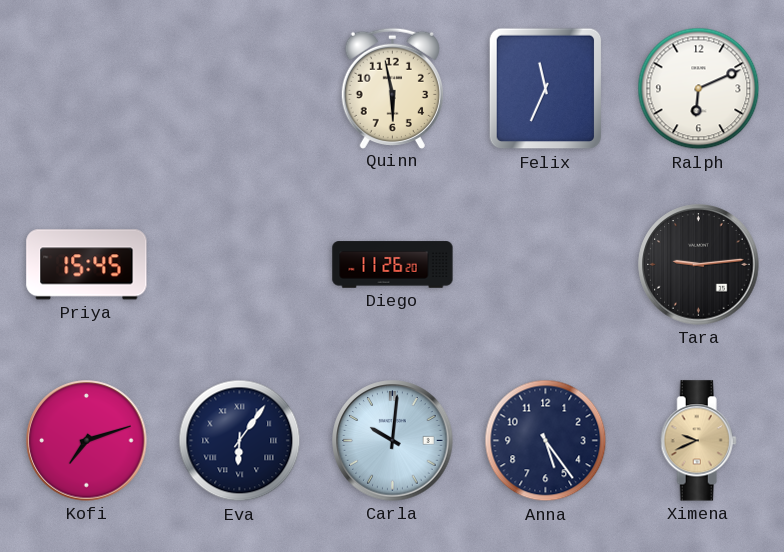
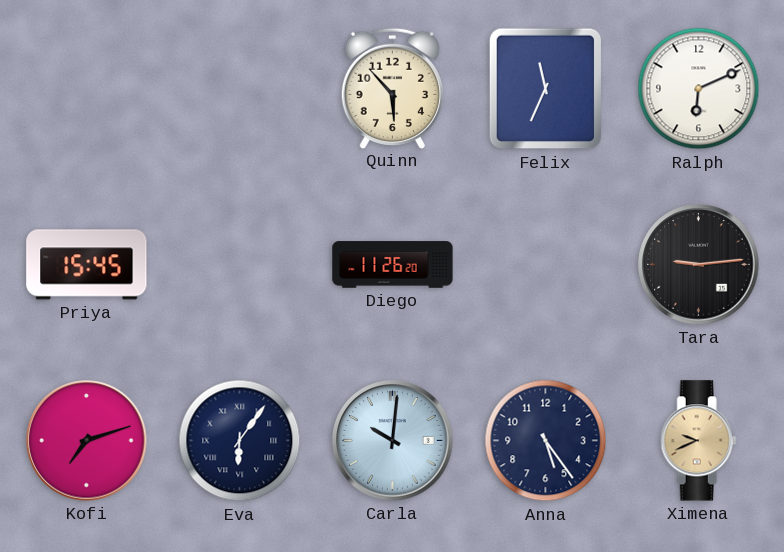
Quinn: 5:58 -> 5:53
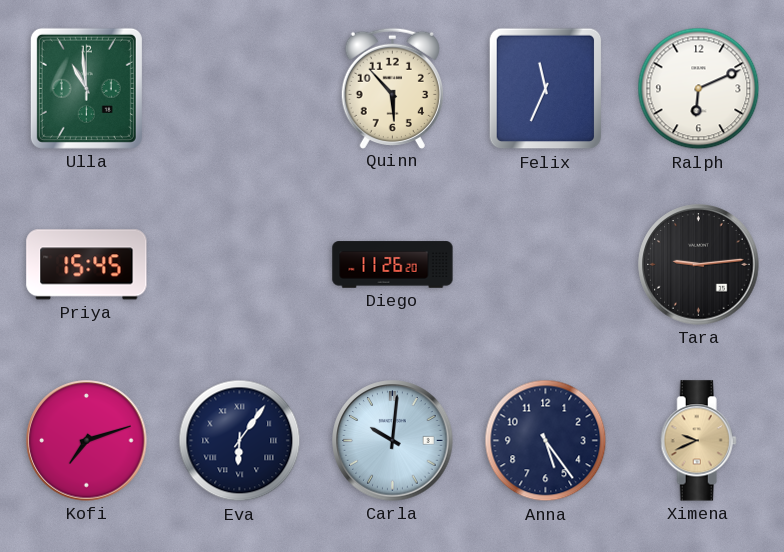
Ulla: none -> 10:59
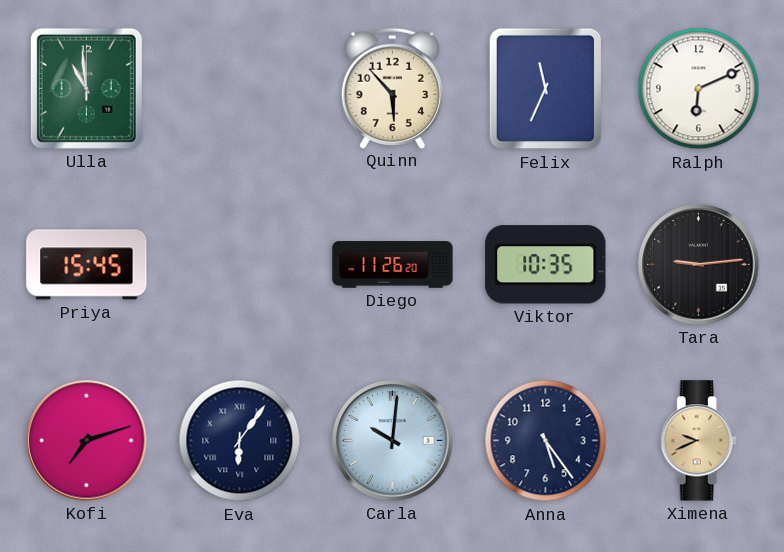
Viktor: none -> 10:35
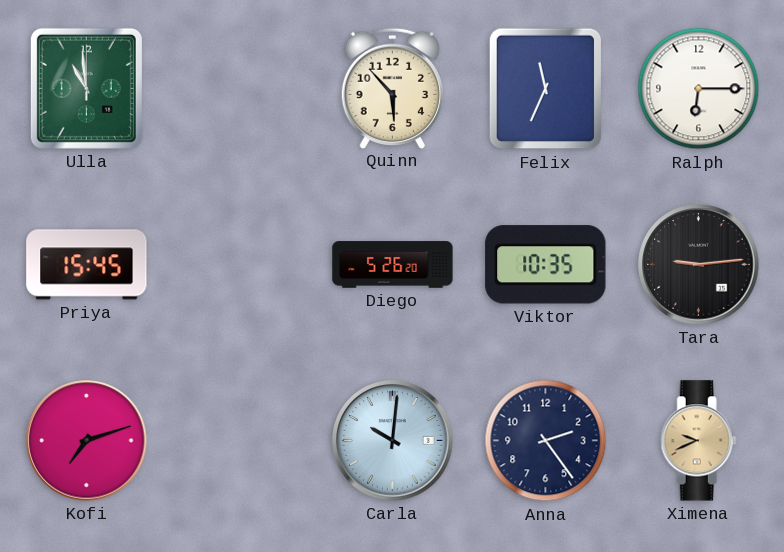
Ralph: 6:11 -> 6:15
Diego: 11:26 -> 5:26
Eva: 6:06 -> none
Anna: 5:24 -> 2:24
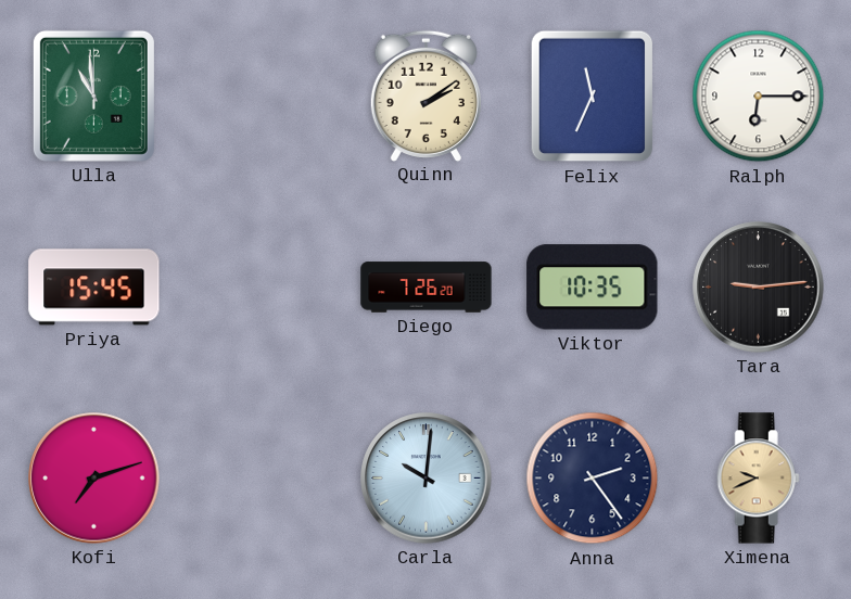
Quinn: 5:53 -> 2:09
Diego: 5:26 -> 7:26
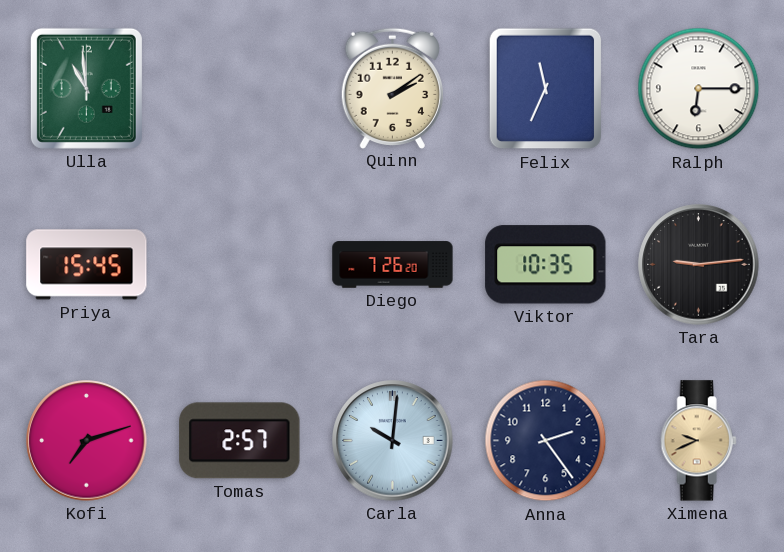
Tomas: none -> 2:57
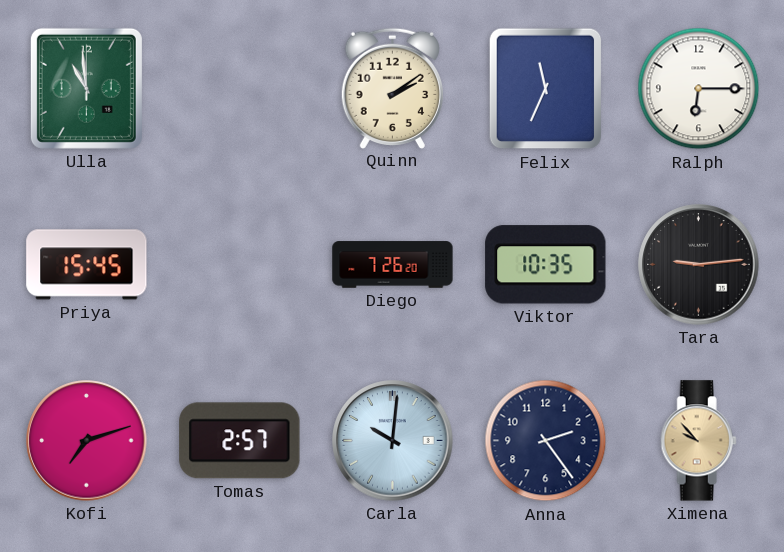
Ximena: 9:41 -> 9:53
